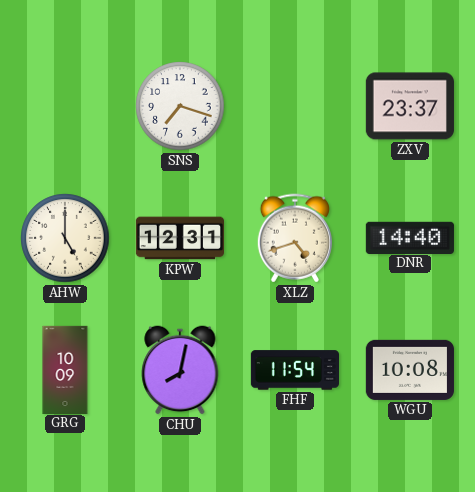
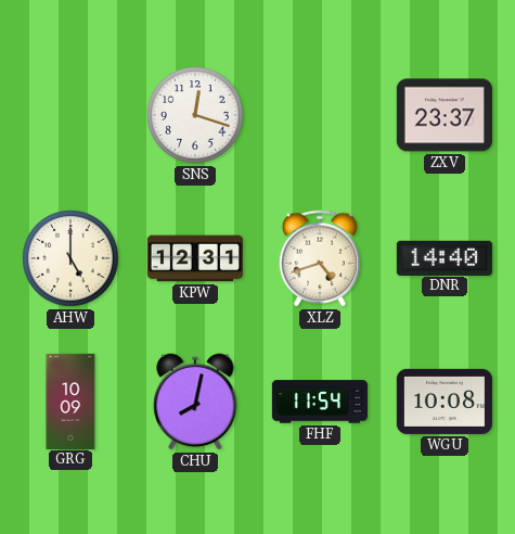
SNS: 7:18 -> 12:18
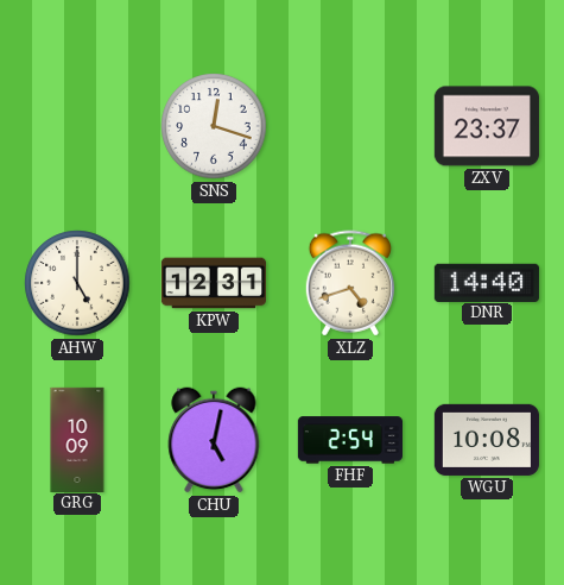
CHU: 8:02 -> 5:02
FHF: 11:54 -> 2:54
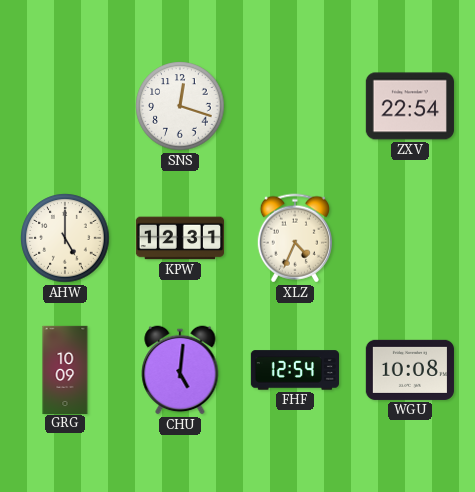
ZXV: 23:37 -> 22:54
XLZ: 4:42 -> 4:34
DNR: 14:40 -> none
CHU: 5:02 -> 5:01
FHF: 2:54 -> 12:54
